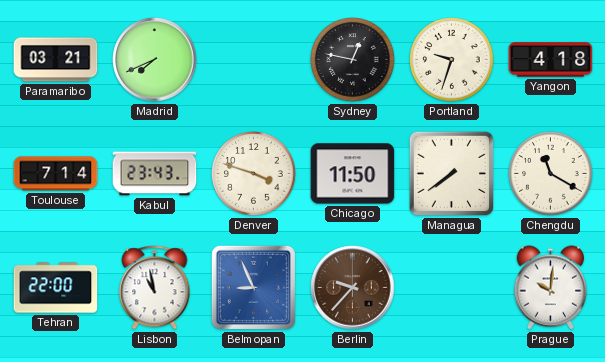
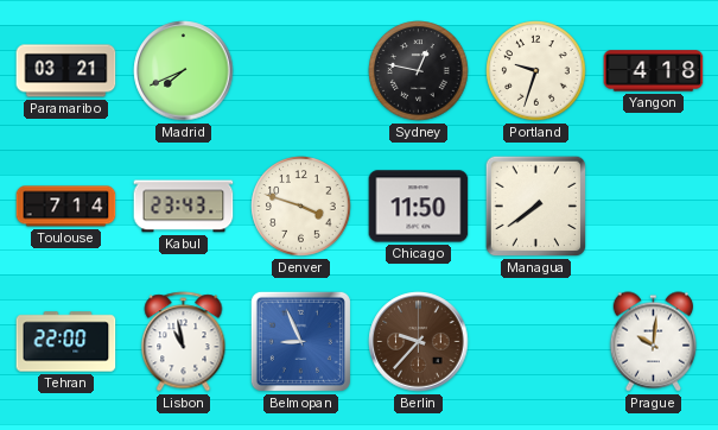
Chengdu: 11:20 -> none
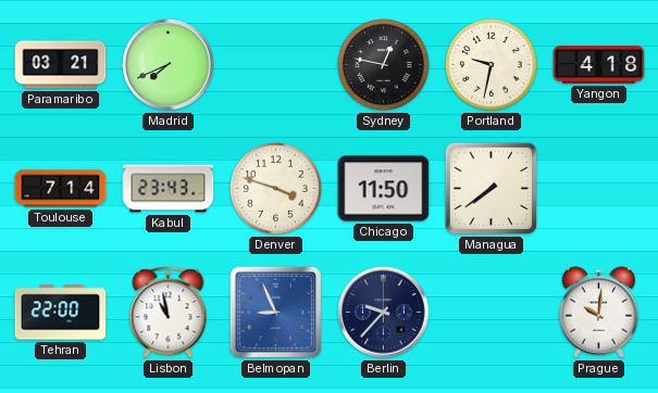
Portland: 9:33 -> 9:32
Berlin dial: brown -> navy
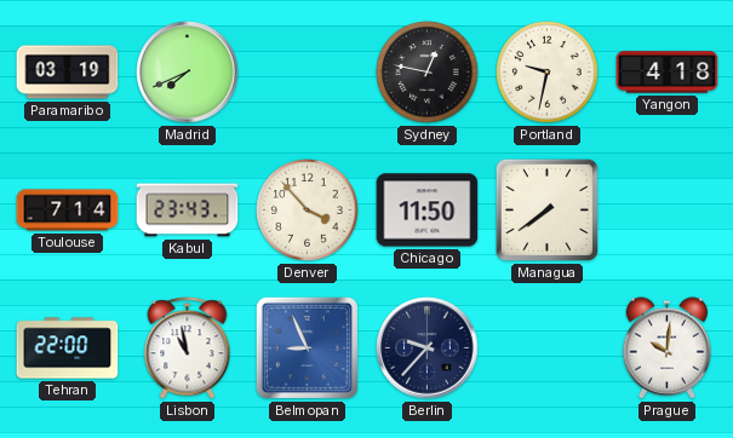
Paramaribo: 03:21 -> 03:19
Denver: 3:48 -> 3:53
